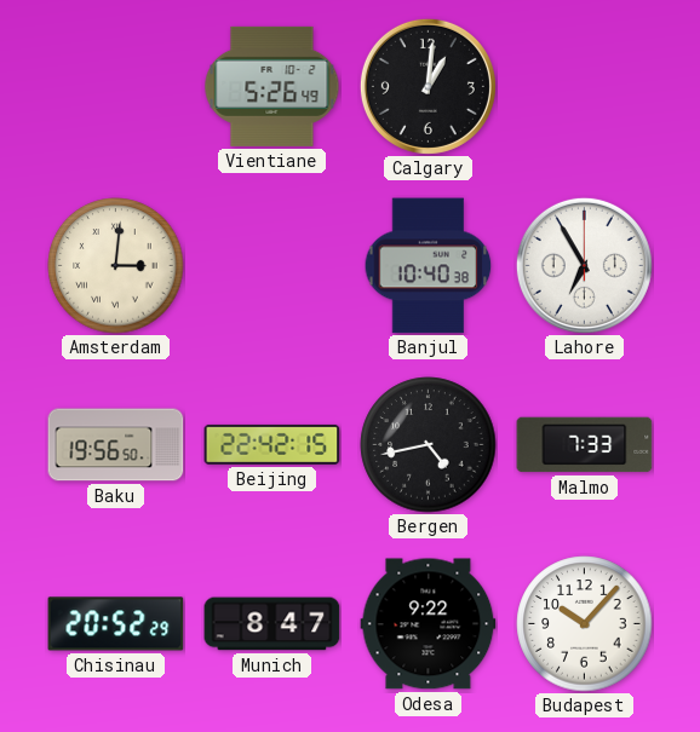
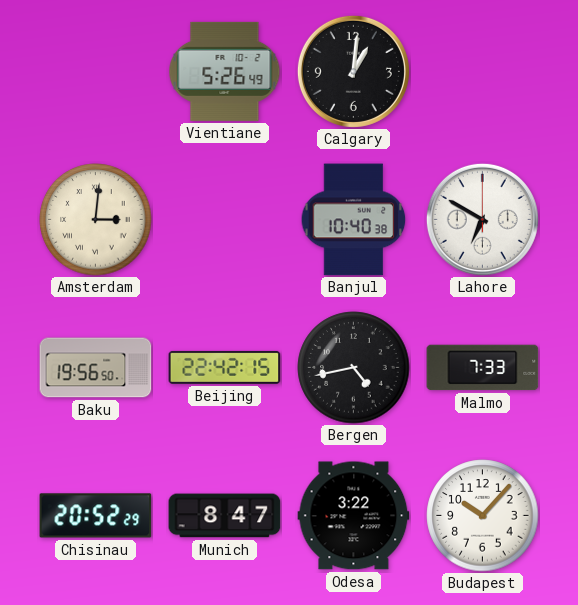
Lahore: 6:55 -> 6:50
Odesa: 9:22 -> 3:22
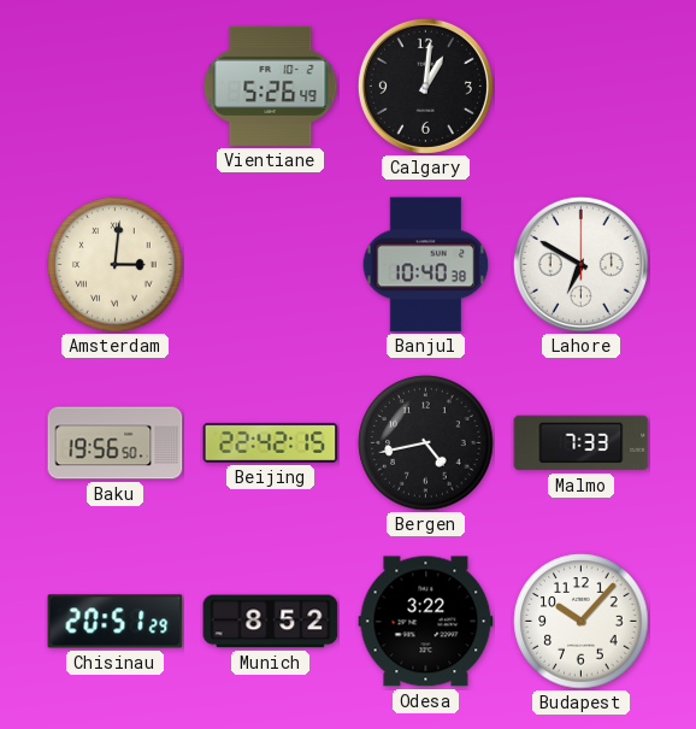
Chisinau: 20:52 -> 20:51
Munich: 8:47 -> 8:52
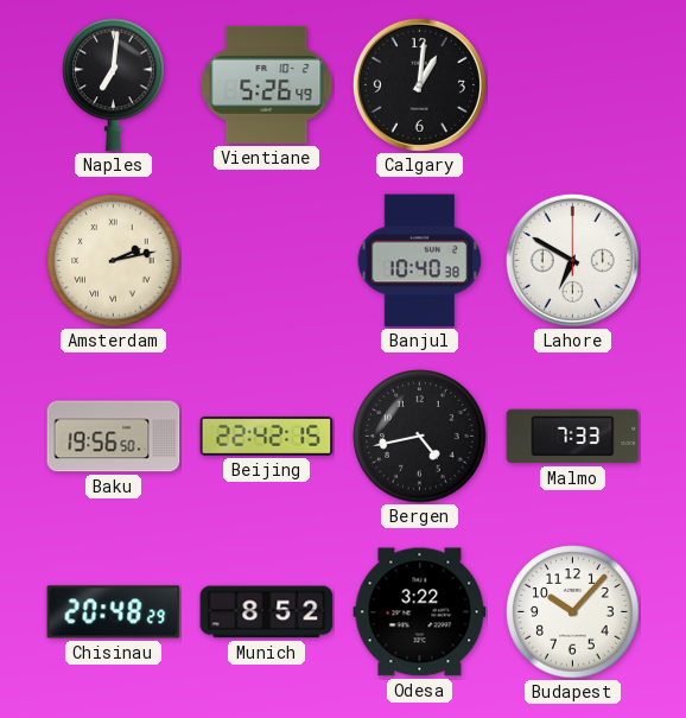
Naples: none -> 7:01
Amsterdam: 3:01 -> 2:13
Chisinau: 20:51 -> 20:48
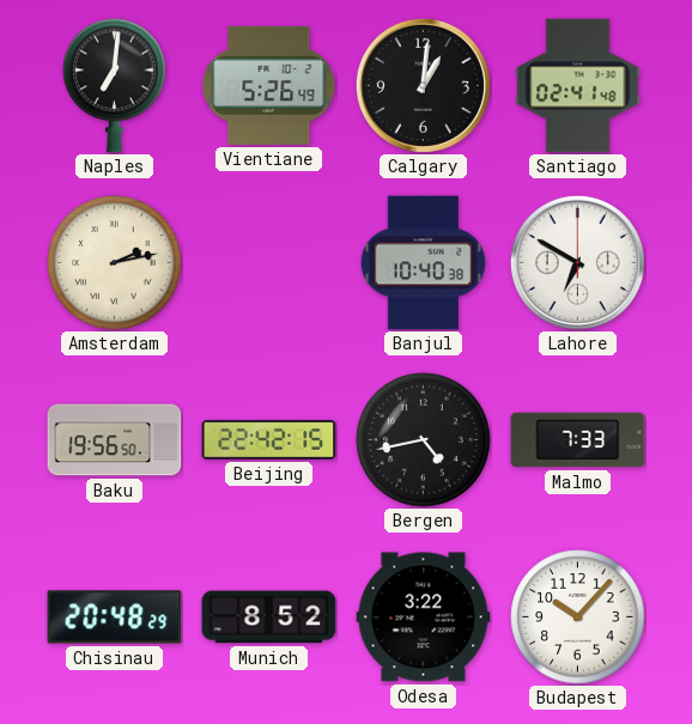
Santiago: none -> 02:41
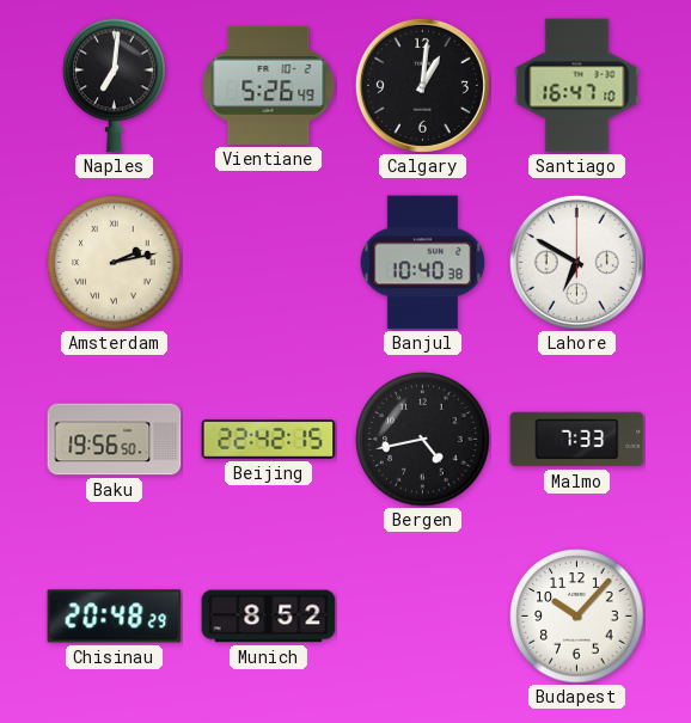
Santiago: 02:41 -> 16:47
Odesa: 3:22 -> none
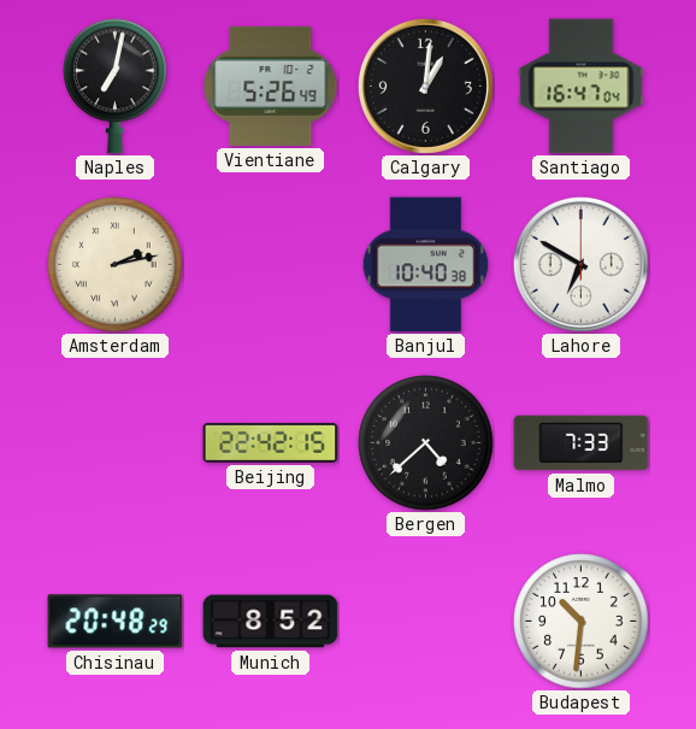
Naples: 7:01 -> 7:02
Santiago: 16:47:10 -> 16:47:04
Baku: 19:56 -> none
Bergen: 4:43 -> 4:38
Budapest: 10:07 -> 10:31
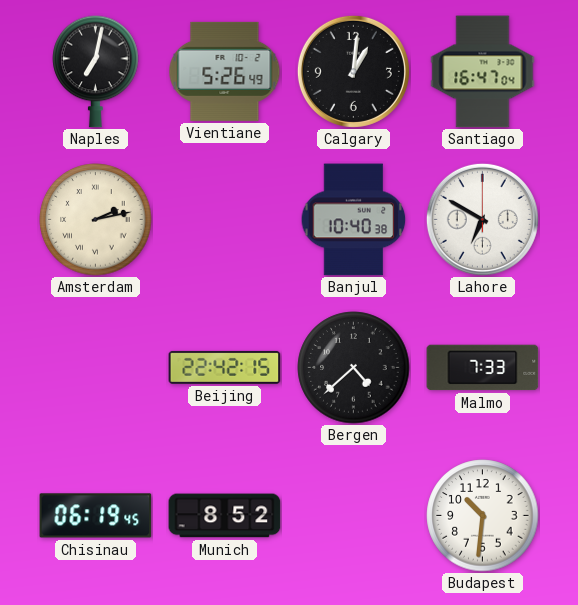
Chisinau: 20:48 -> 06:19
